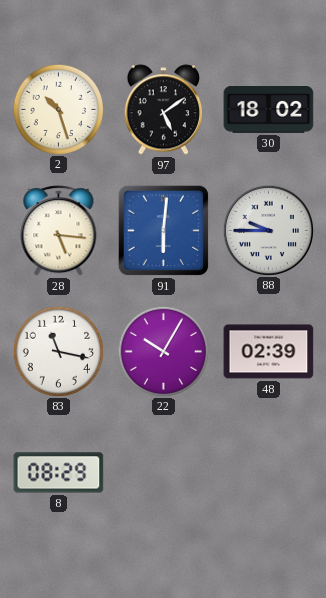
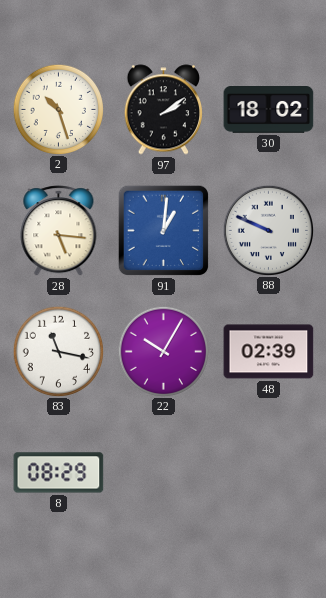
97: 5:09 -> 2:09
91: 6:01 -> 1:01
88: 9:45 -> 9:49
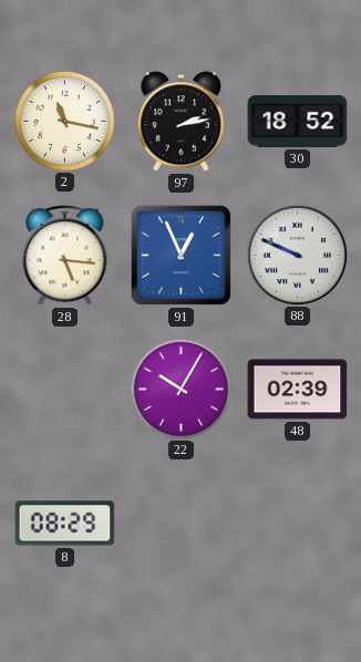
2: 10:27 -> 11:17
97: 2:09 -> 2:13
30: 18:02 -> 18:52
91: 1:01 -> 12:56
83: 11:17 -> none
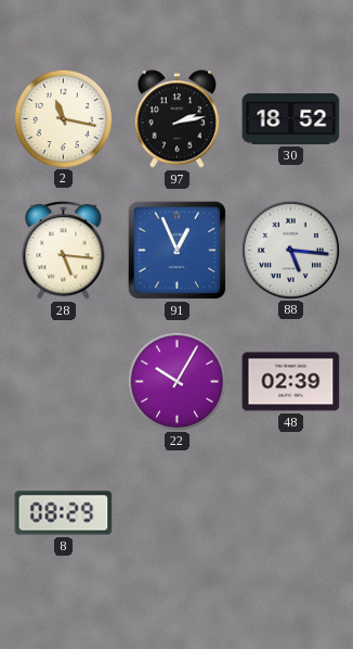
88: 9:49 -> 5:16
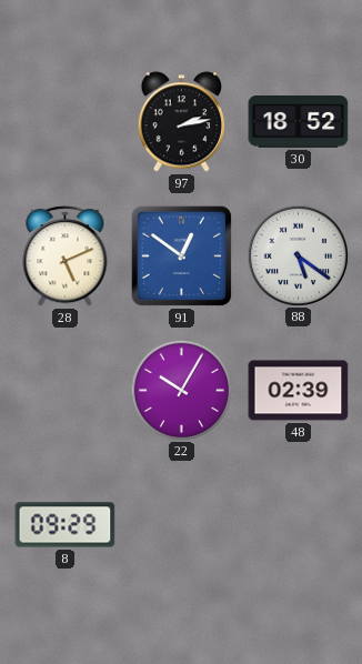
2: 11:17 -> none
28: 5:16 -> 5:11
91: 12:56 -> 12:51
88: 5:16 -> 5:21
8: 08:29 -> 09:29
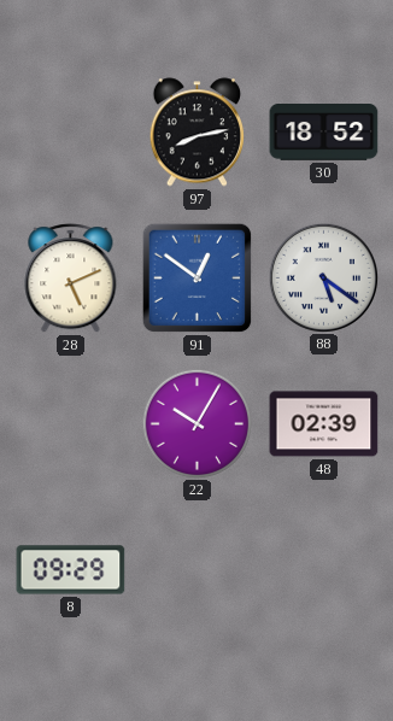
97: 2:13 -> 8:13
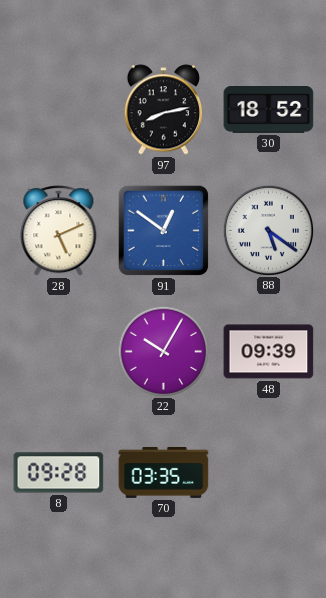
48: 02:39 -> 09:39
8: 09:29 -> 09:28
70: none -> 03:35
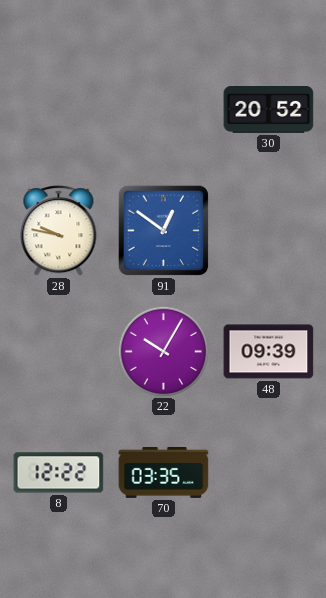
97: 8:13 -> none
30: 18:52 -> 20:52
28: 5:11 -> 9:47
88: 5:21 -> none
8: 09:28 -> 12:22
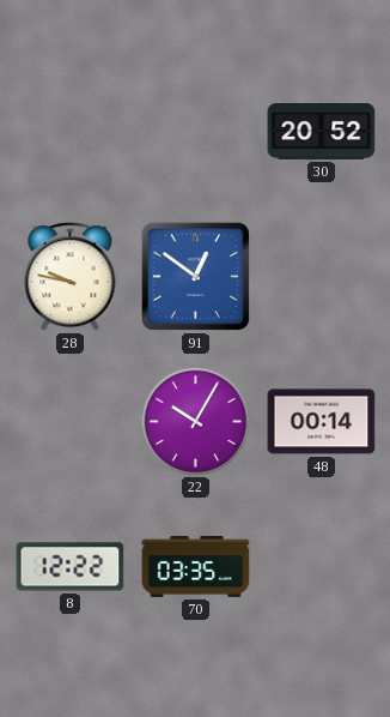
48: 09:39 -> 00:14
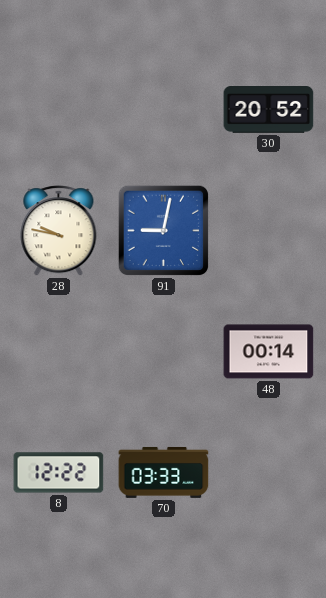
91: 12:51 -> 9:02
22: 10:05 -> none
70: 03:35 -> 03:33
